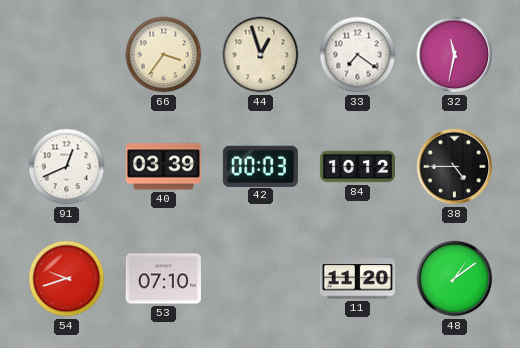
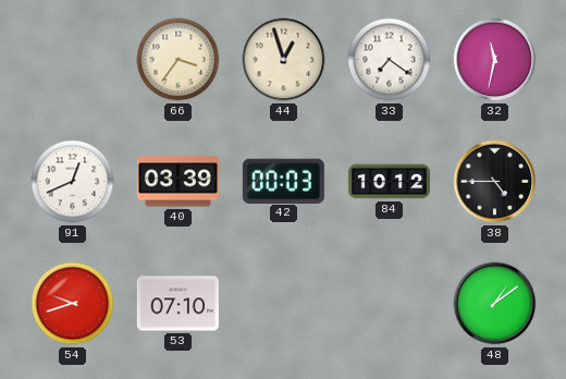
11: 11:20 -> none
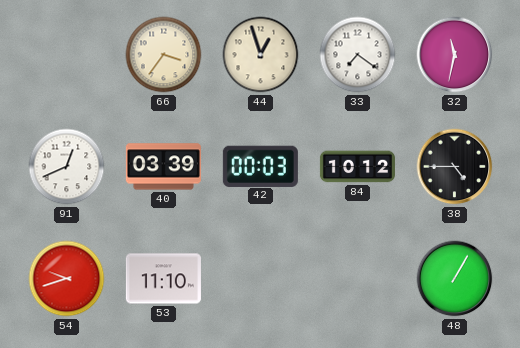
53: 07:10 -> 11:10
48: 1:09 -> 1:05
